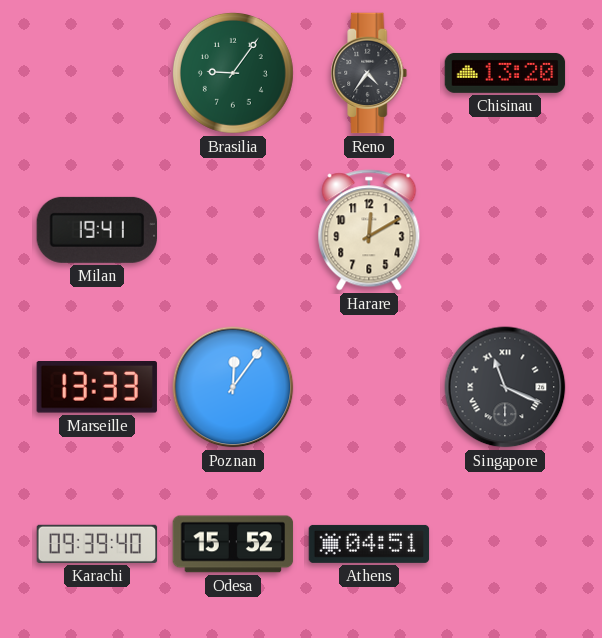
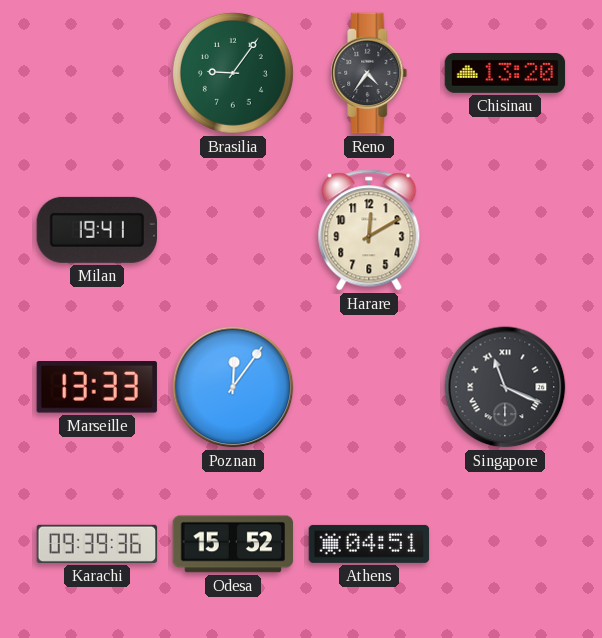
Karachi: 09:39:40 -> 09:39:36
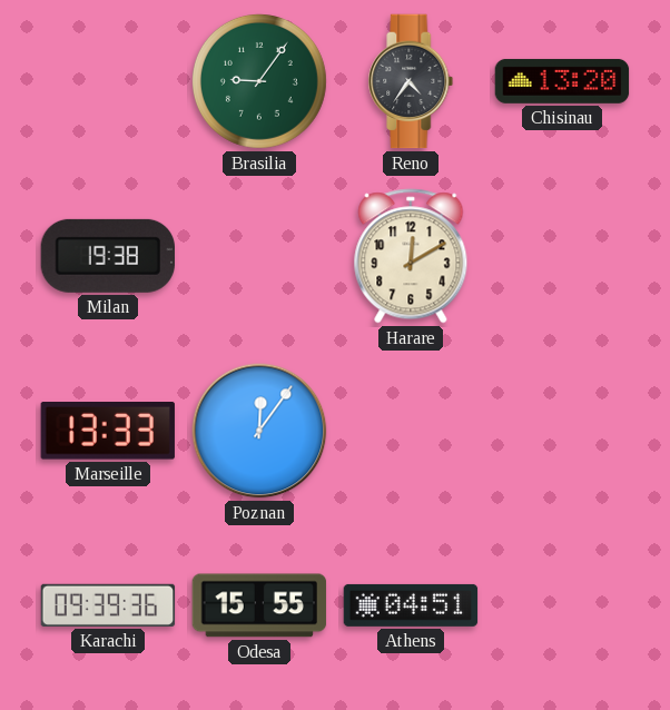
Milan: 19:41 -> 19:38
Singapore: 11:19 -> none
Odesa: 15:52 -> 15:55
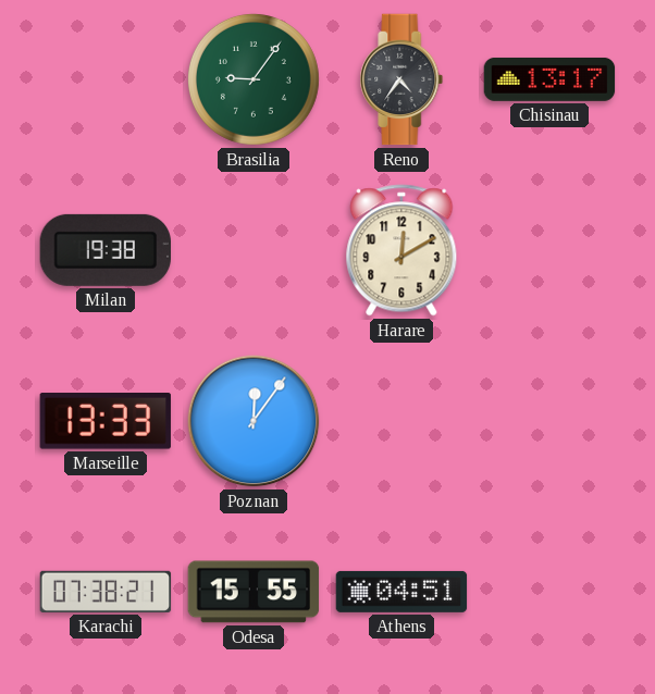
Chisinau: 13:20 -> 13:17
Karachi: 09:39 -> 07:38
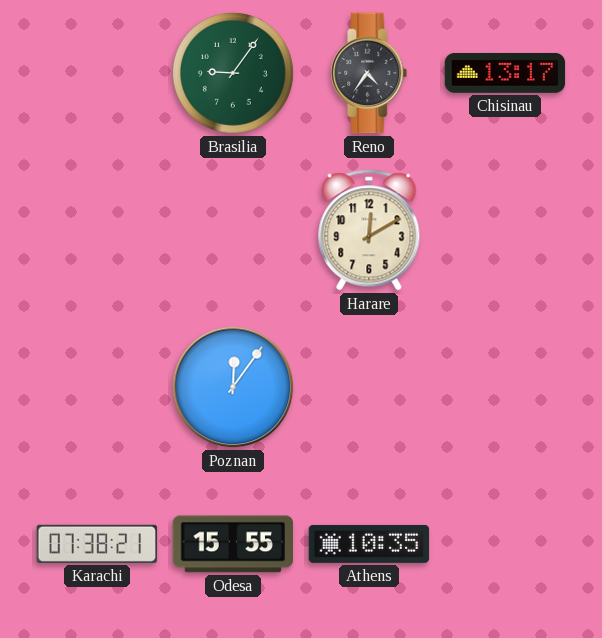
Milan: 19:38 -> none
Marseille: 13:33 -> none
Athens: 04:51 -> 10:35
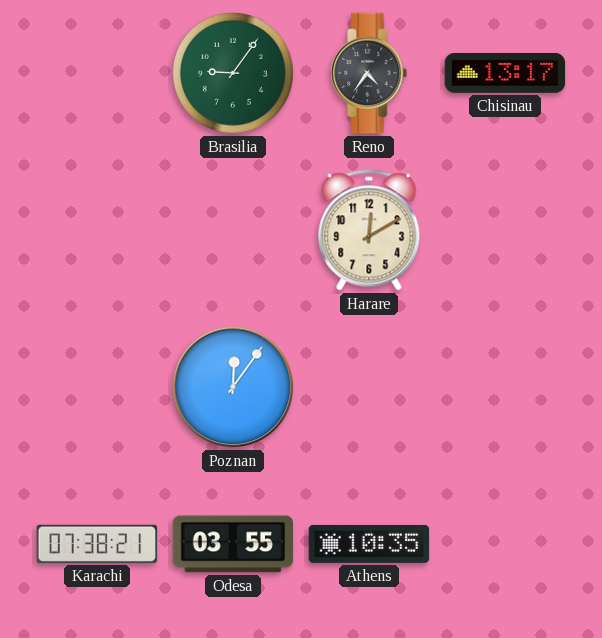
Odesa: 15:55 -> 03:55
